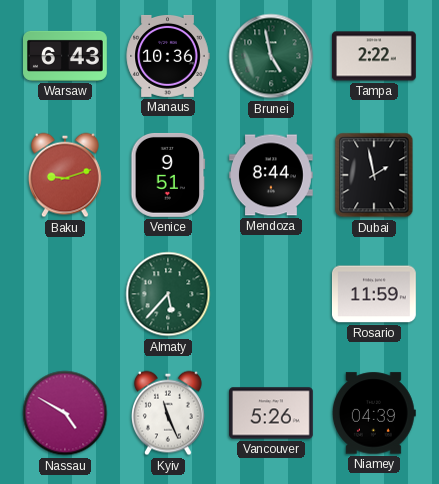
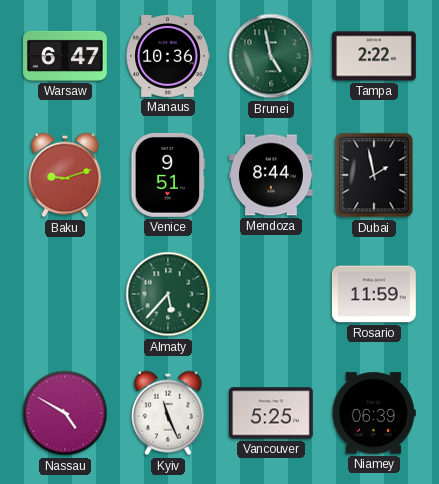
Warsaw: 6:43 -> 6:47
Vancouver: 5:26 -> 5:25
Niamey: 04:39 -> 06:39
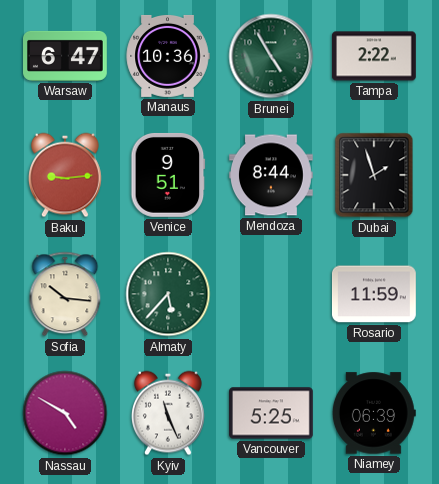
Brunei: 4:58 -> 4:55
Baku: 9:12 -> 9:14
Dubai: 1:58 -> 1:57
Sofia: none -> 10:16
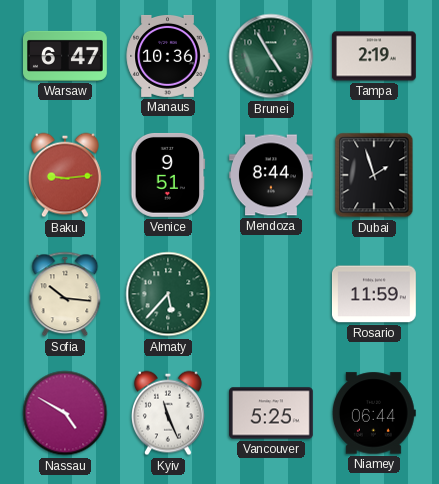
Tampa: 2:22 -> 2:19
Niamey: 06:39 -> 06:44
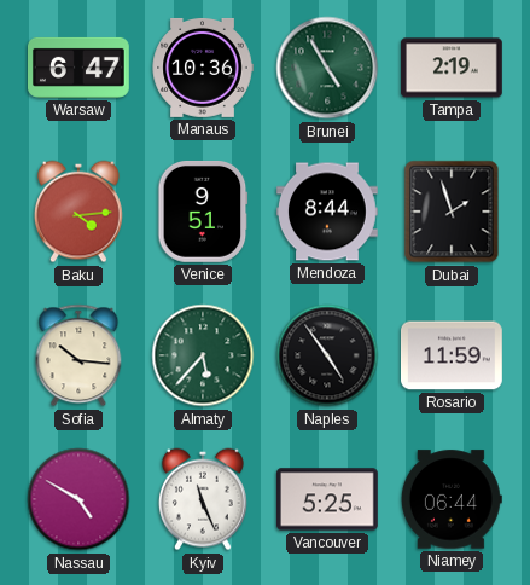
Baku: 9:14 -> 4:14
Naples: none -> 4:54
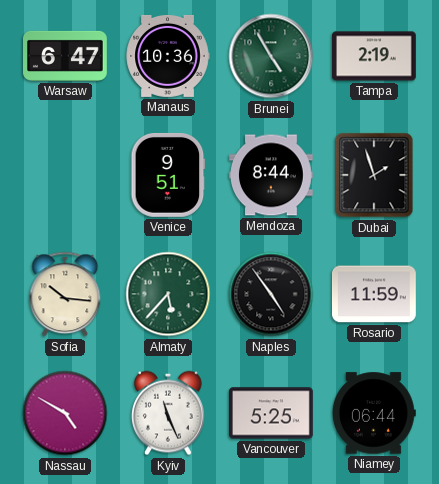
Baku: 4:14 -> none
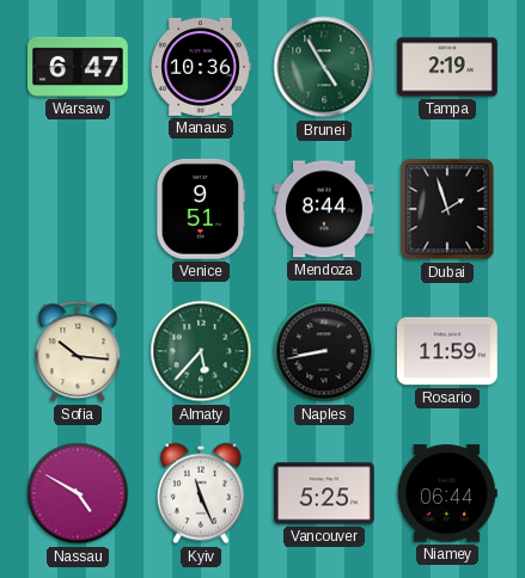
Naples: 4:54 -> 8:43
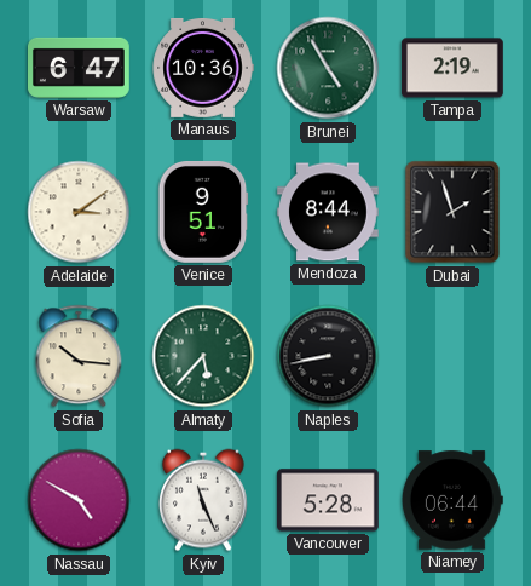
Adelaide: none -> 3:09
Rosario: 11:59 -> none
Vancouver: 5:25 -> 5:28
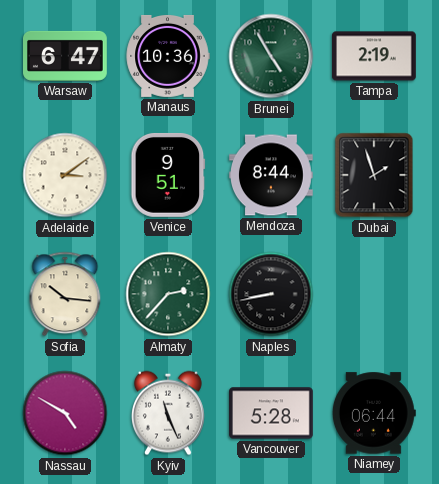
Almaty: 5:37 -> 2:37
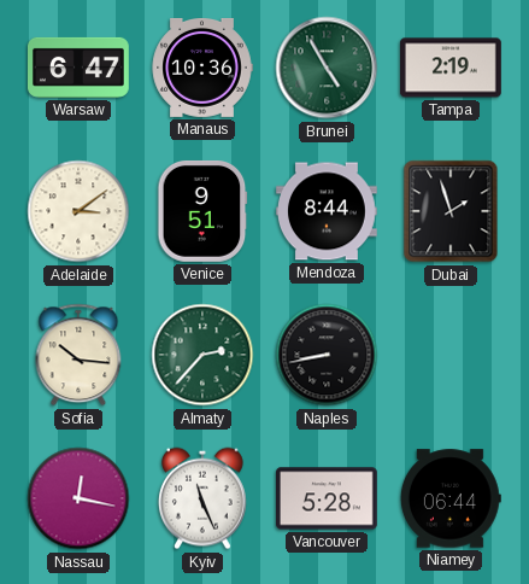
Nassau: 4:50 -> 12:17
